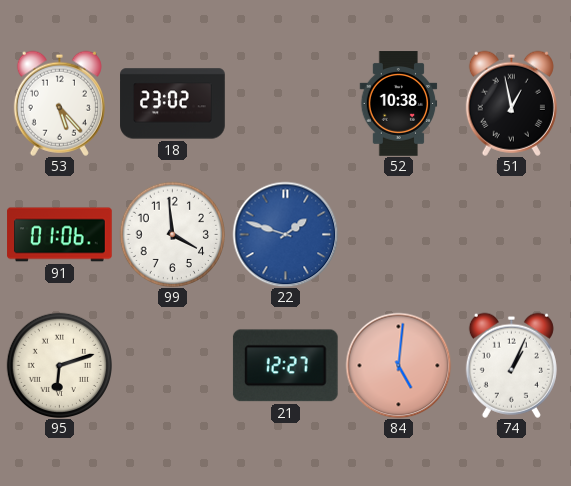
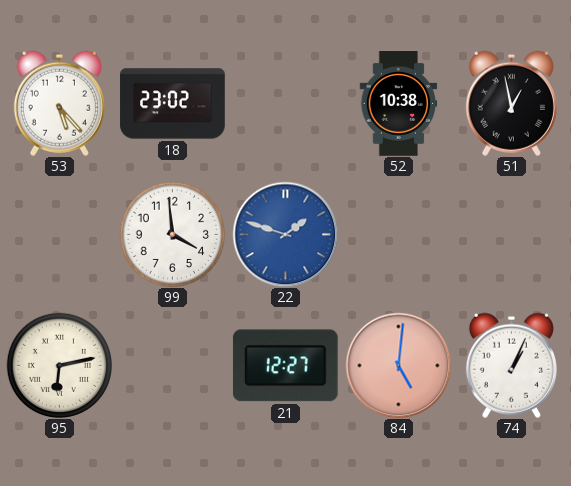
91: 01:06 -> none
95: 6:12 -> 6:13
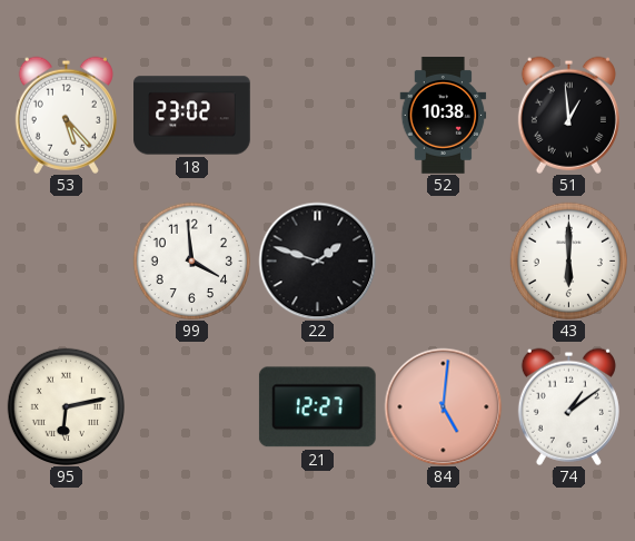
51: 12:58 -> 12:59
22 dial: blue -> black
43: none -> 6:00
74: 1:04 -> 1:09
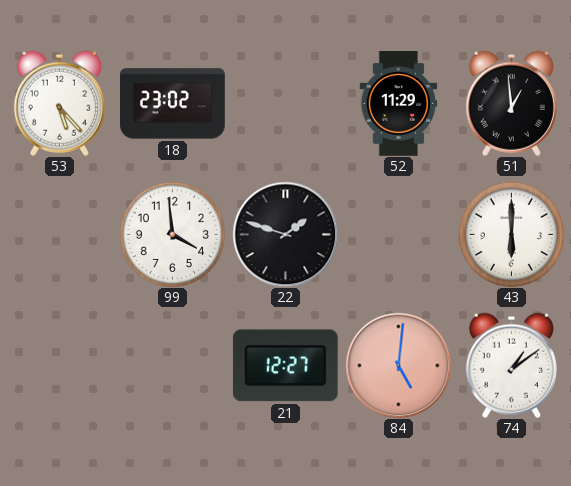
52: 10:38 -> 11:29
95: 6:13 -> none
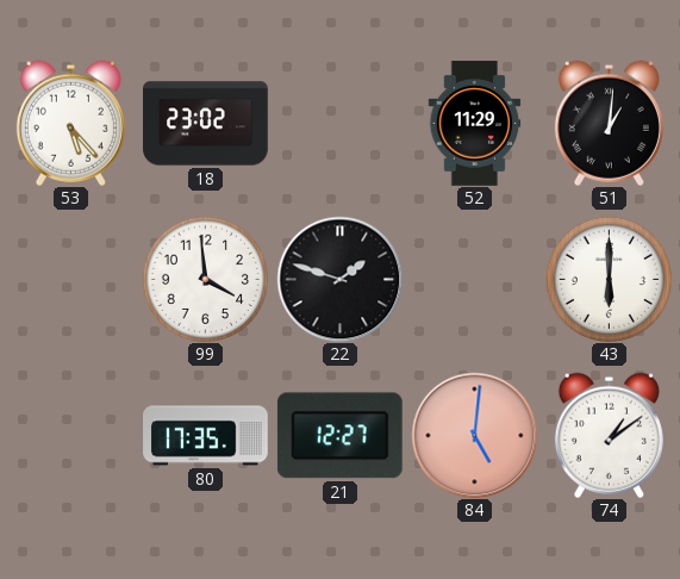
51: 12:59 -> 1:01
80: none -> 17:35
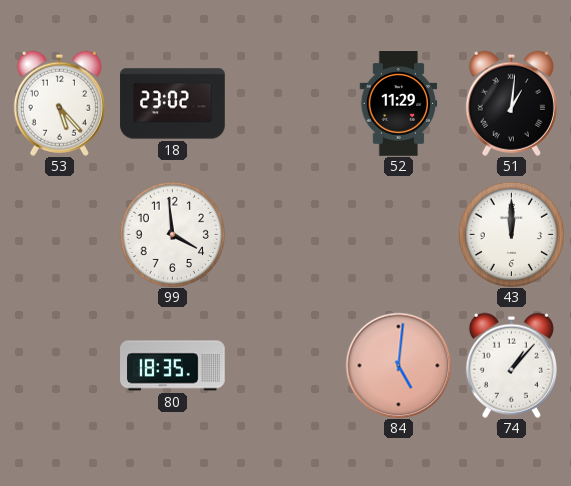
22: 1:48 -> none
43: 6:00 -> 12:00
80: 17:35 -> 18:35
21: 12:27 -> none
74: 1:09 -> 1:07
